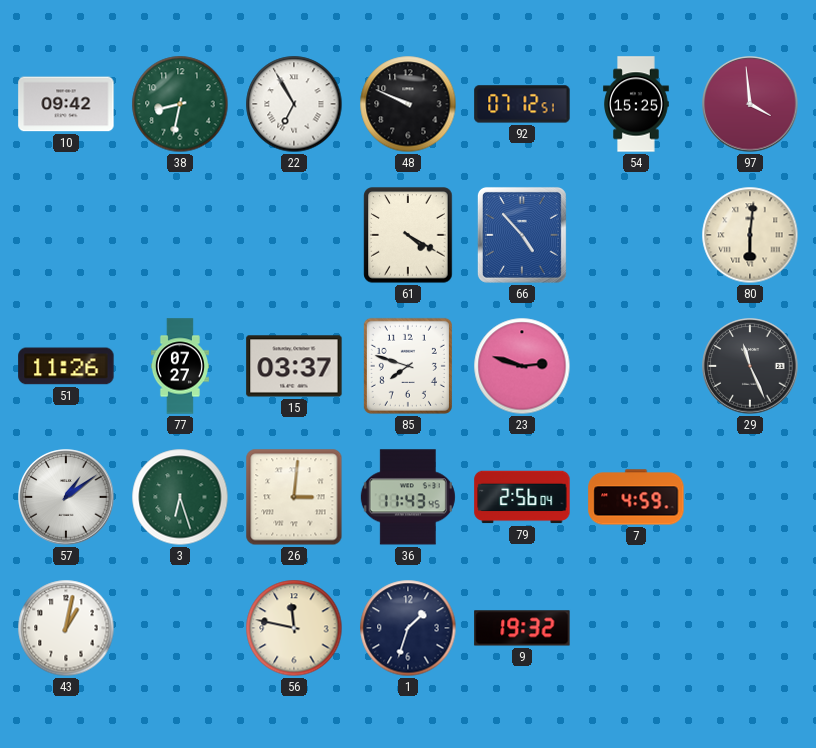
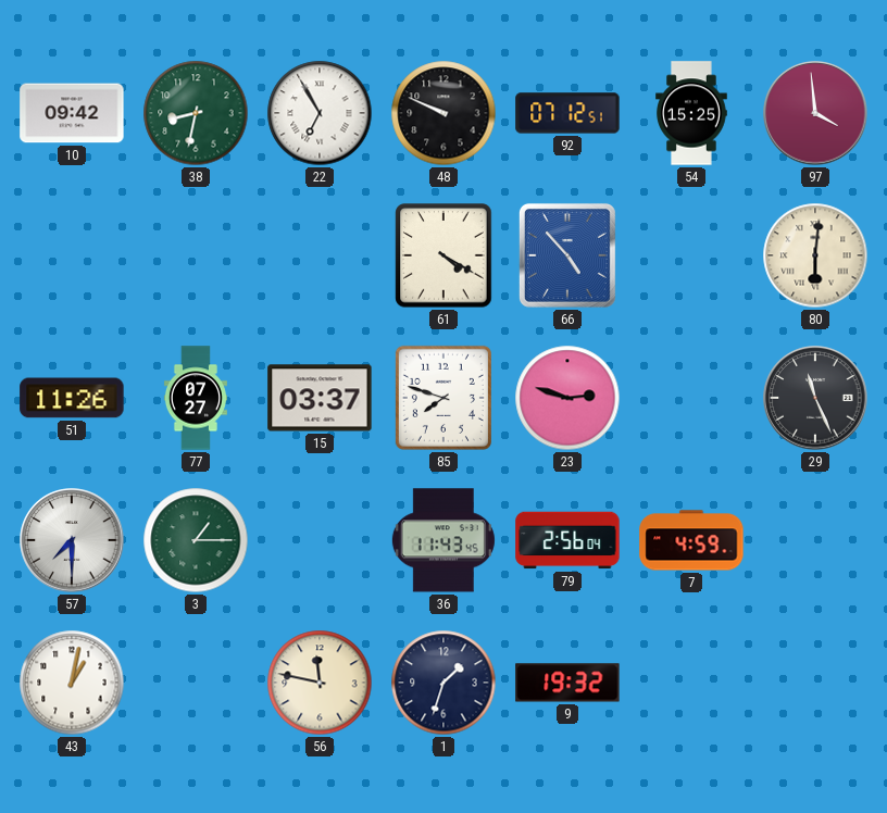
57: 1:09 -> 7:30
3: 6:27 -> 1:15
26: 3:01 -> none
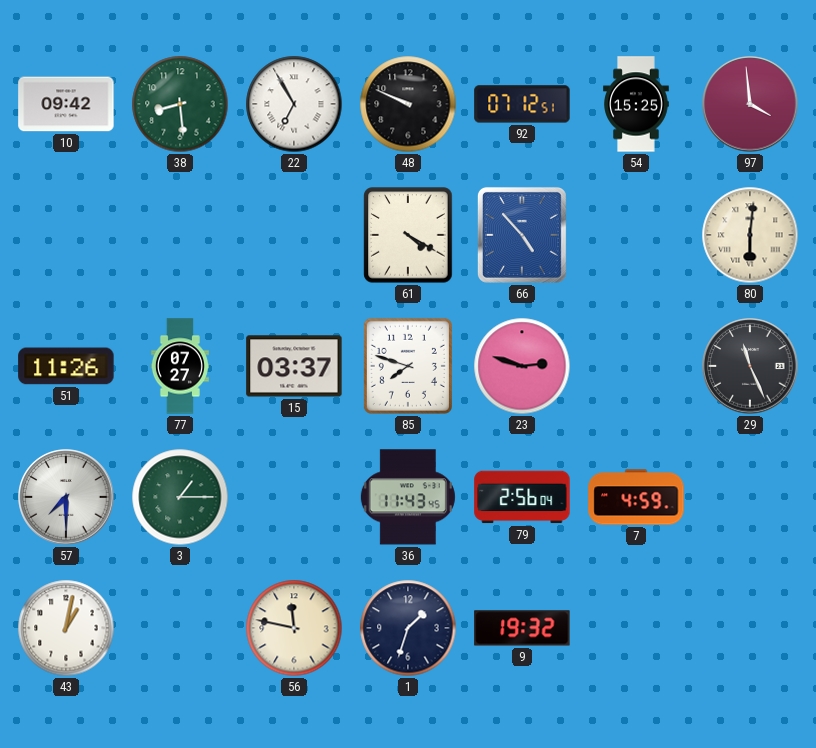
38: 8:32 -> 8:29
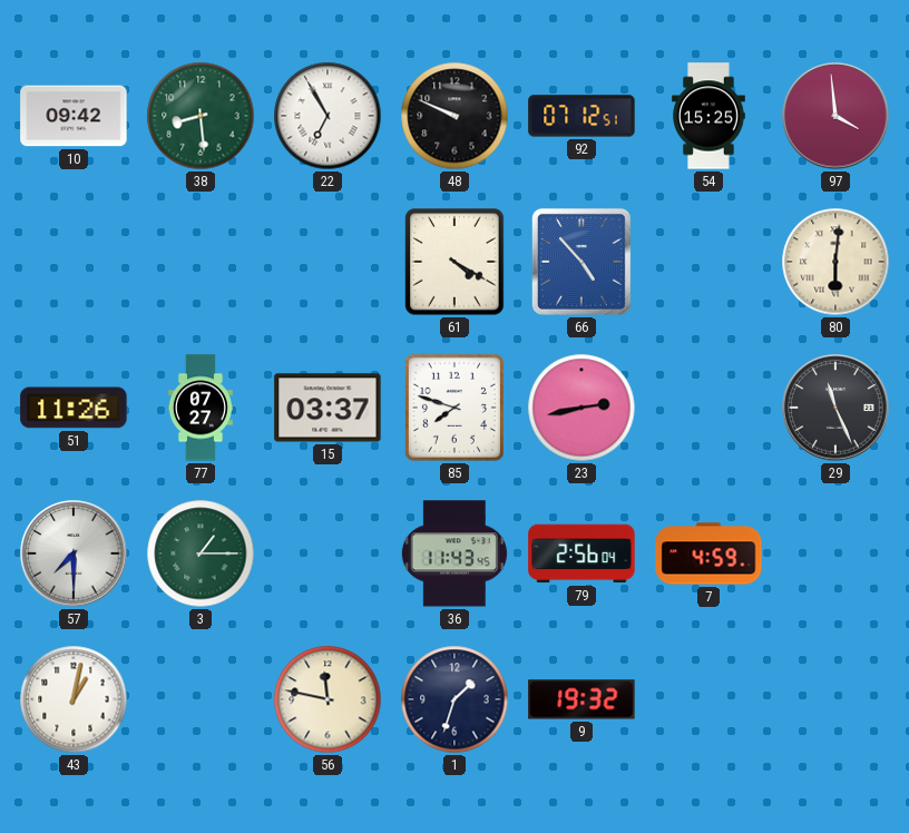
23: 2:48 -> 2:43
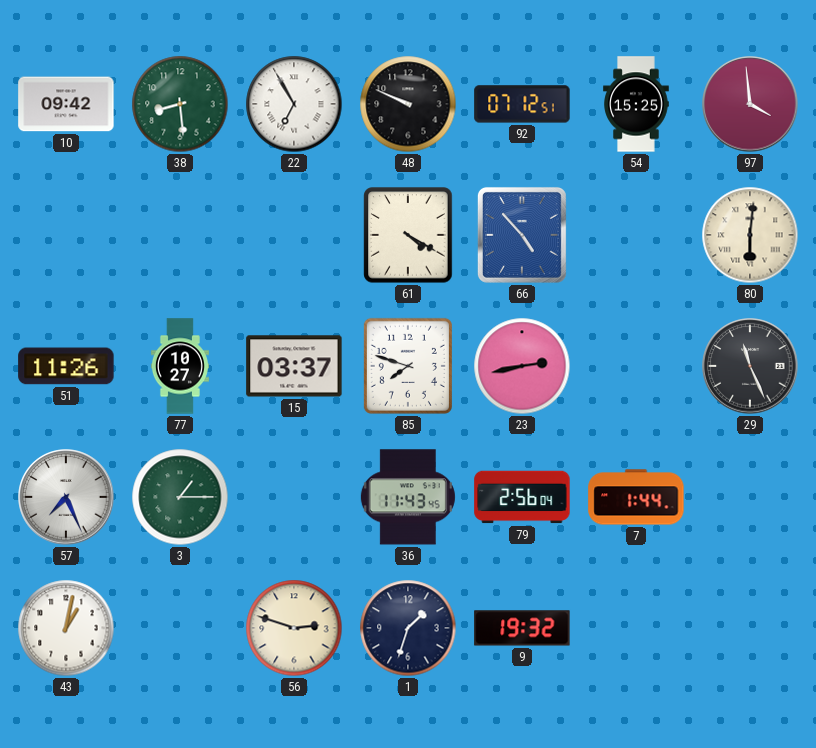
77: 07:27 -> 10:27
57: 7:30 -> 7:26
7: 4:59 -> 1:44
56: 11:47 -> 2:48
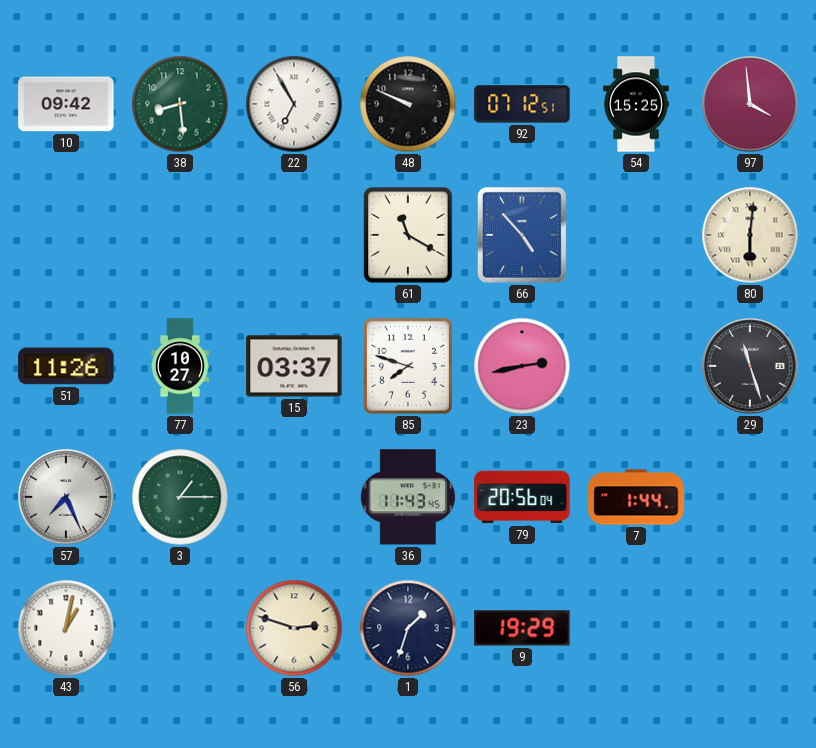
61: 4:20 -> 11:20
29: 11:26 -> 11:27
79: 2:56 -> 20:56
9: 19:32 -> 19:29
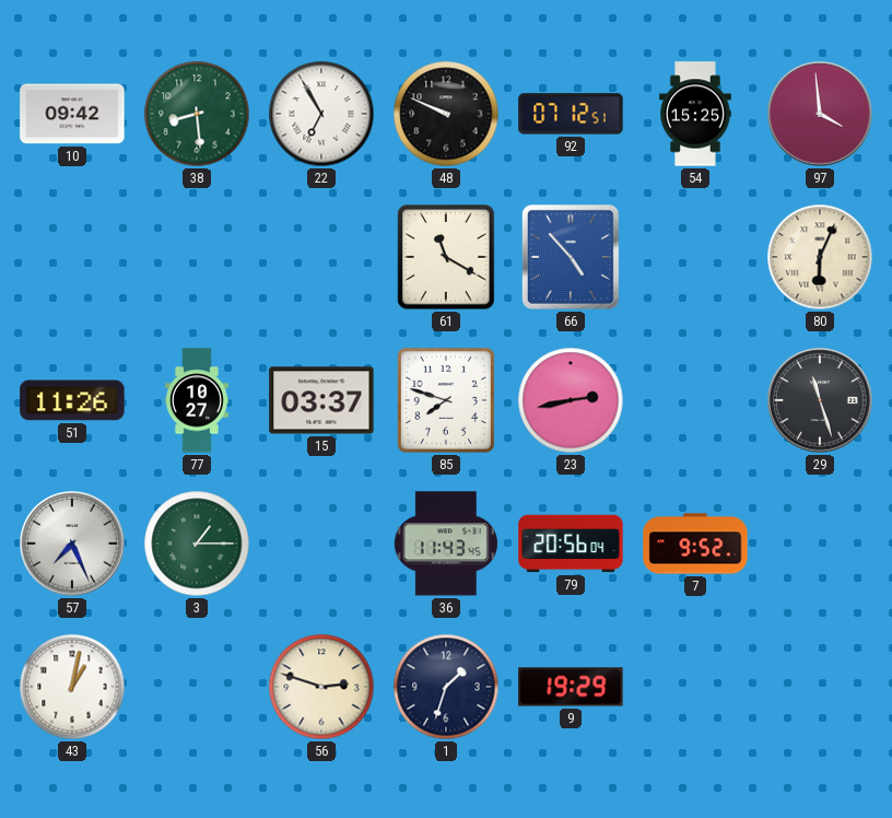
80: 6:01 -> 6:04
7: 1:44 -> 9:52
